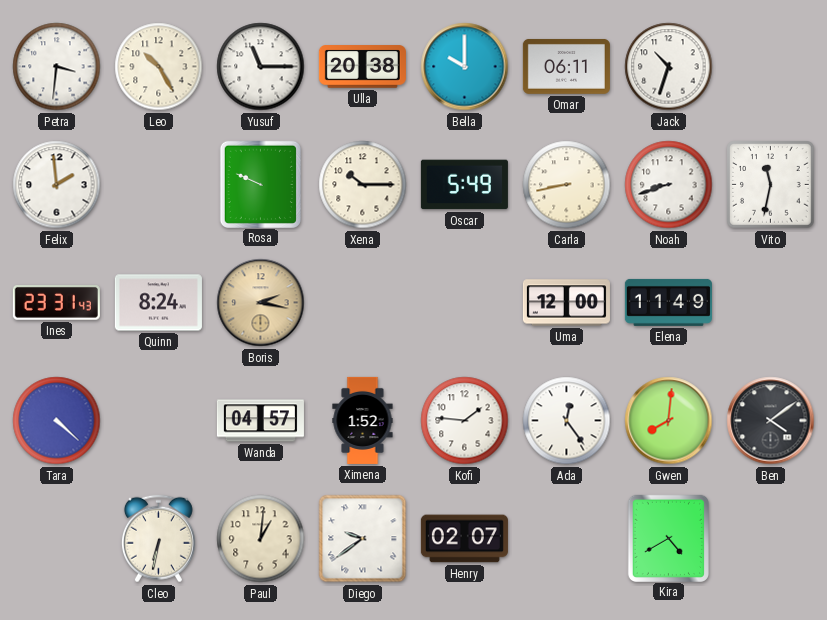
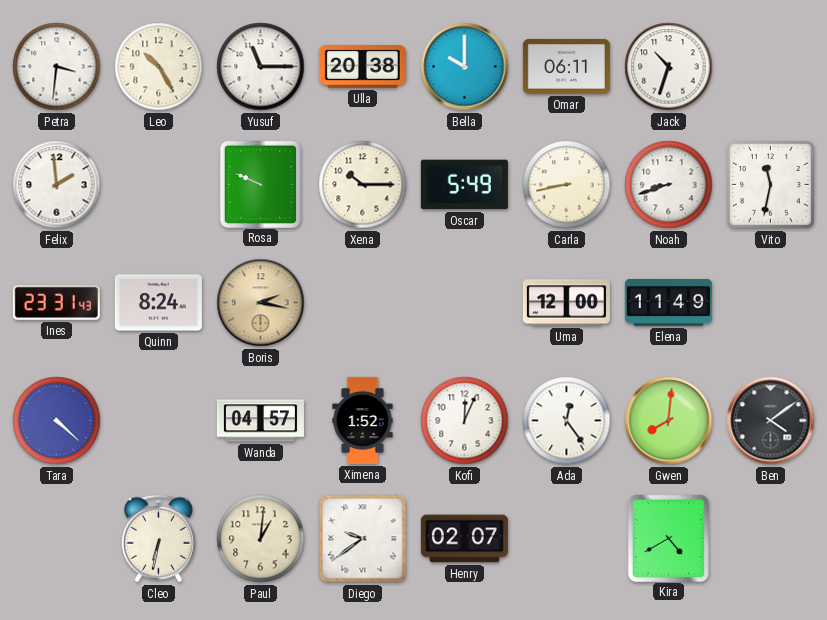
Kofi: 1:46 -> 12:04
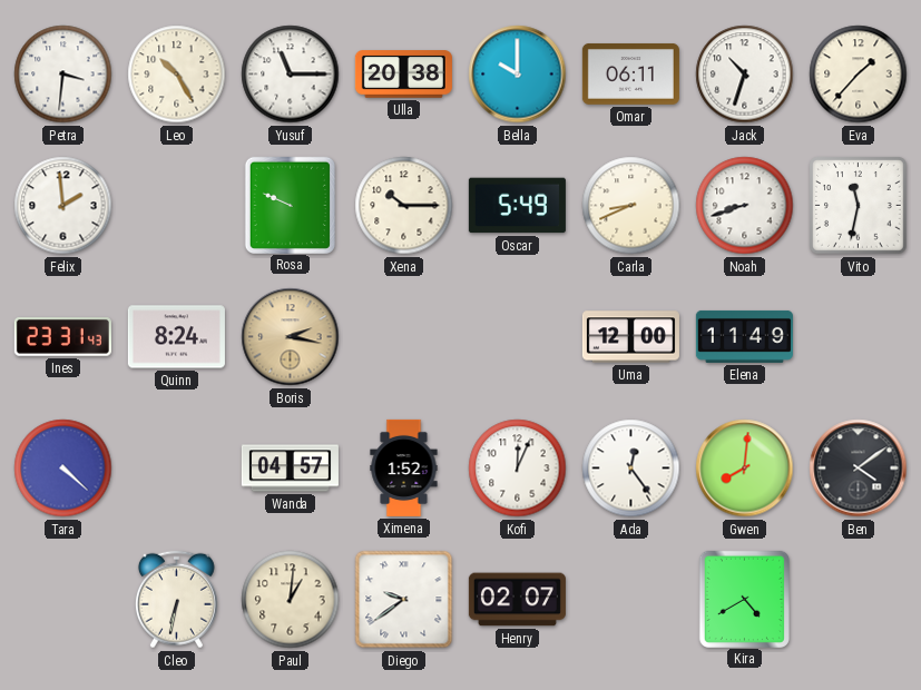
Eva: none -> 1:37
Carla: 8:43 -> 8:41
